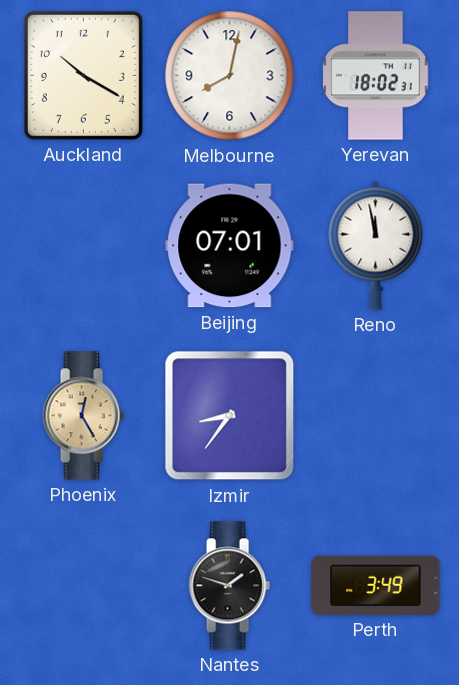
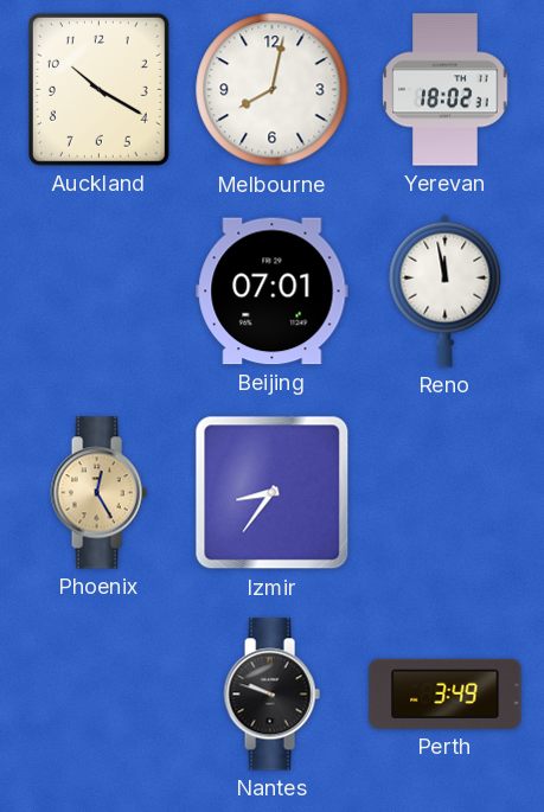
Nantes: 1:48 -> 9:48
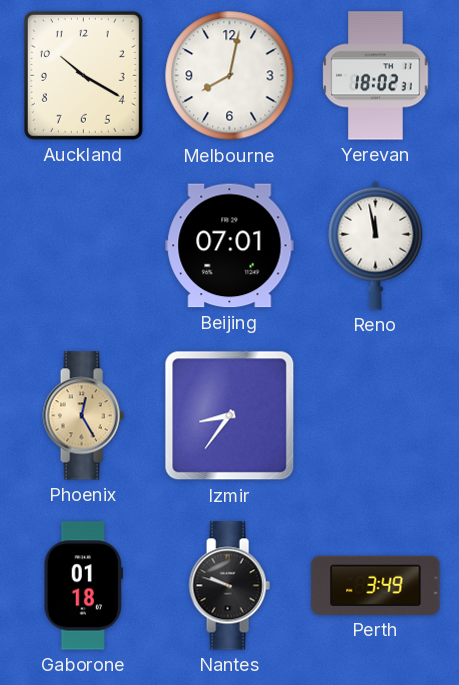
Gaborone: none -> 01:18
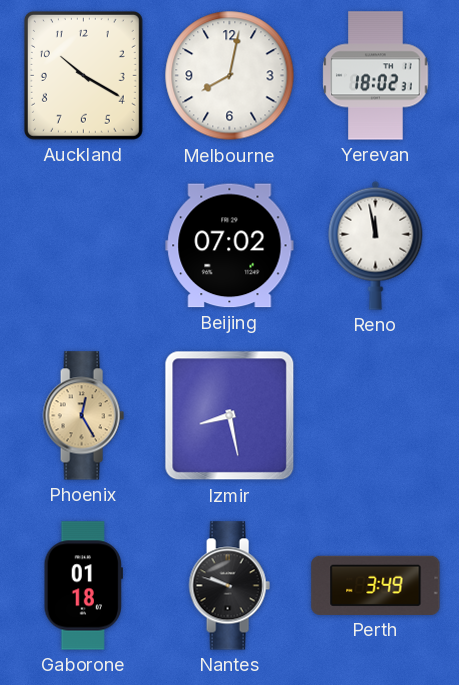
Beijing: 07:01 -> 07:02
Izmir: 8:36 -> 8:28
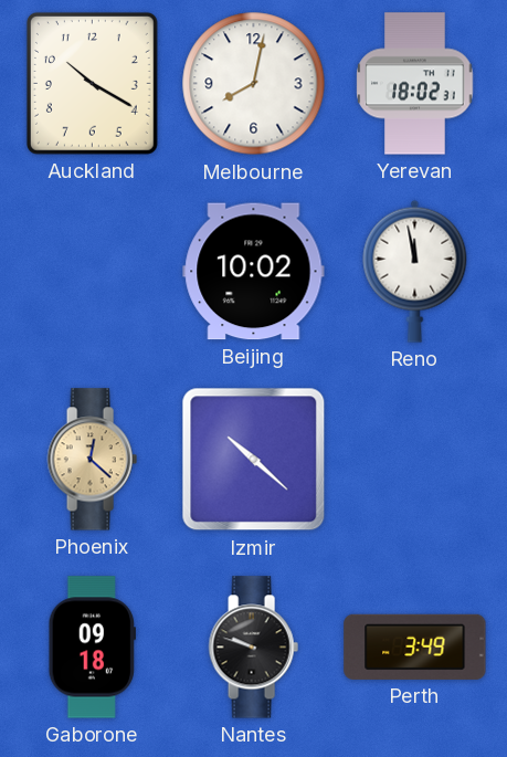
Beijing: 07:02 -> 10:02
Phoenix: 12:25 -> 12:22
Izmir: 8:28 -> 10:22
Gaborone: 01:18 -> 09:18
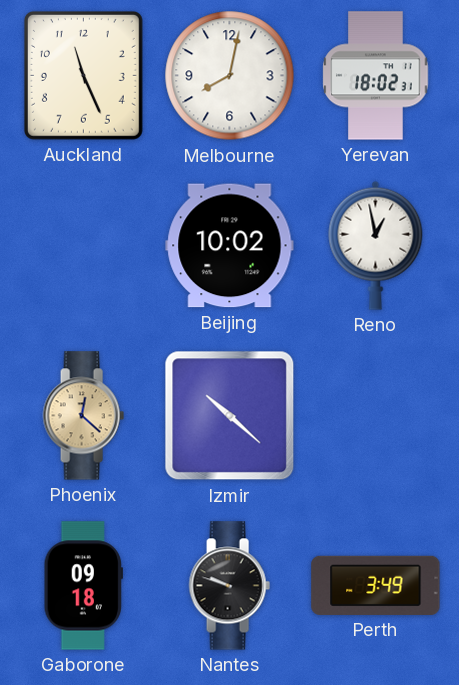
Auckland: 10:20 -> 11:26
Reno: 11:58 -> 12:58
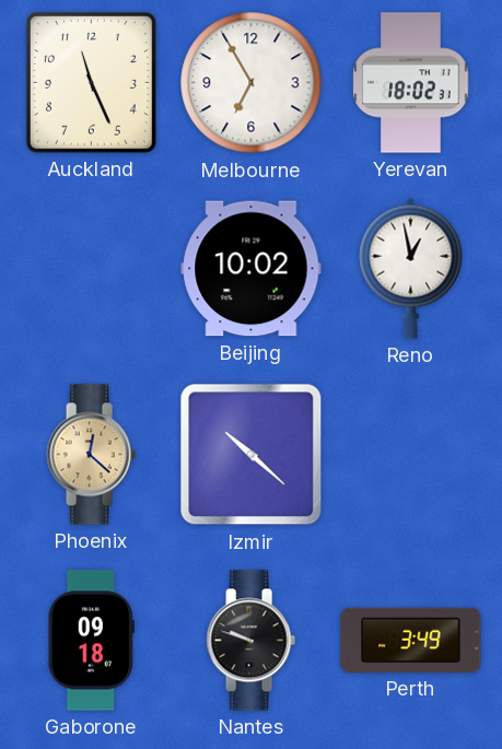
Melbourne: 8:02 -> 6:55
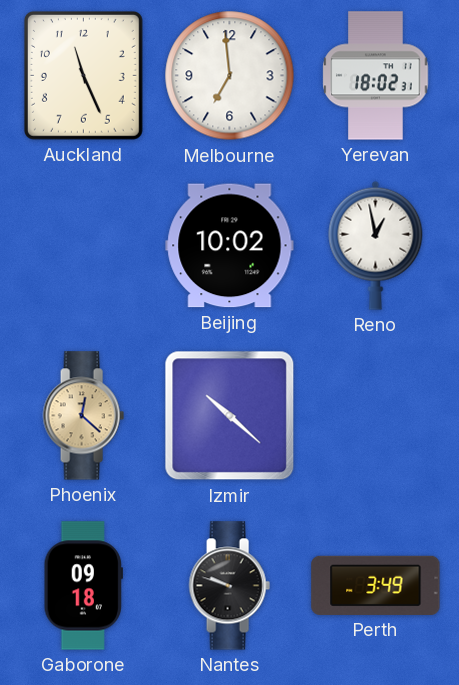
Melbourne: 6:55 -> 6:59
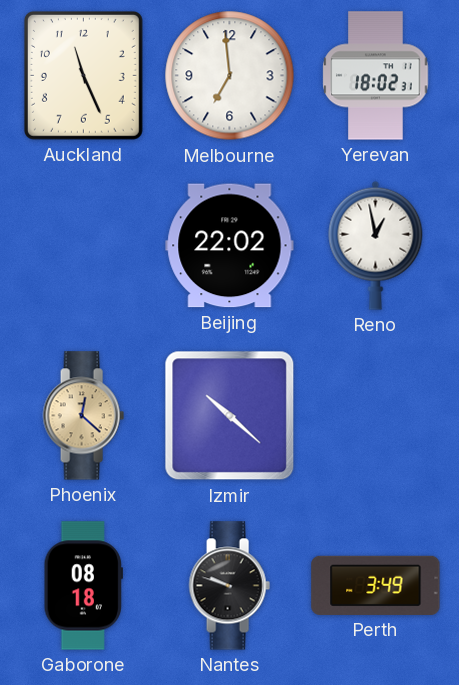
Beijing: 10:02 -> 22:02
Gaborone: 09:18 -> 08:18
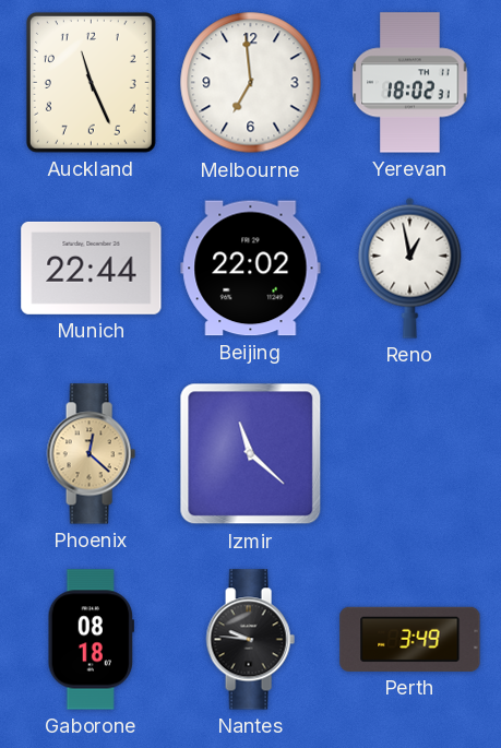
Munich: none -> 22:44
Izmir: 10:22 -> 11:22
Nantes: 9:48 -> 9:46
